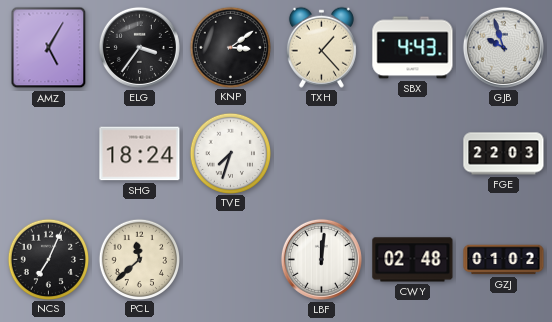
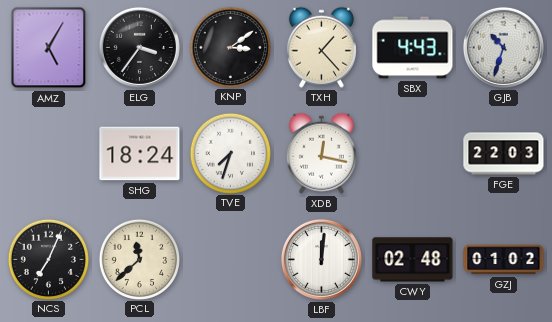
GJB: 9:57 -> 10:33
XDB: none -> 12:17
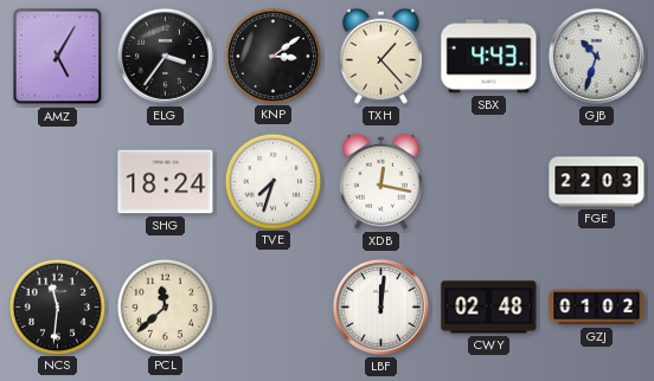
NCS: 7:04 -> 11:31
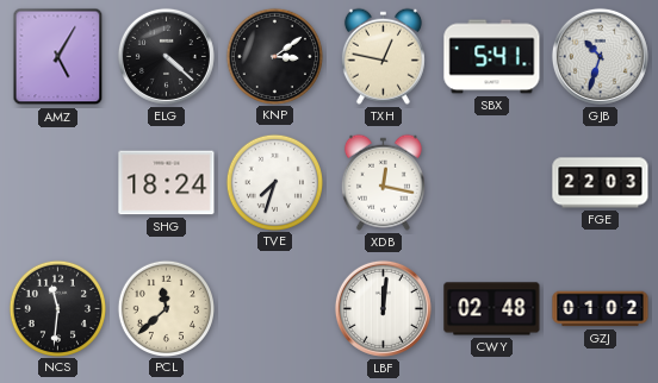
ELG: 3:36 -> 4:22
TXH: 1:23 -> 12:47
SBX: 4:43 -> 5:41
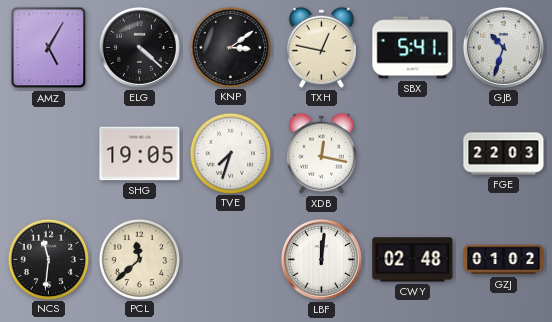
SHG: 18:24 -> 19:05
